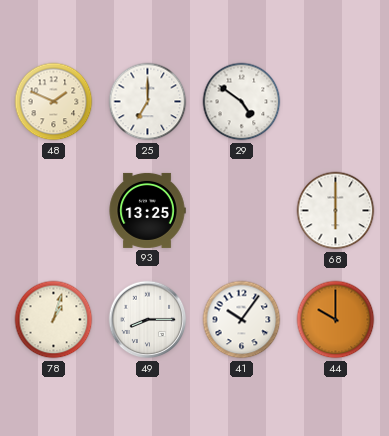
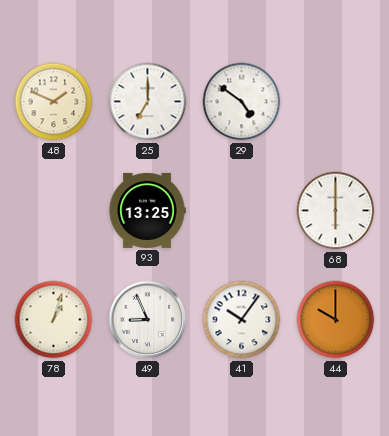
49: 8:15 -> 8:56
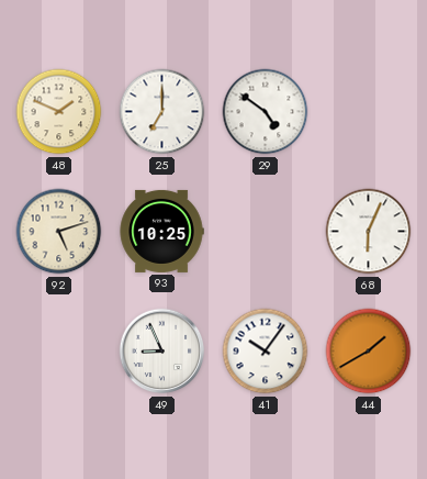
92: none -> 5:12
93: 13:25 -> 10:25
68: 6:00 -> 6:04
78: 1:03 -> none
44: 10:00 -> 1:40
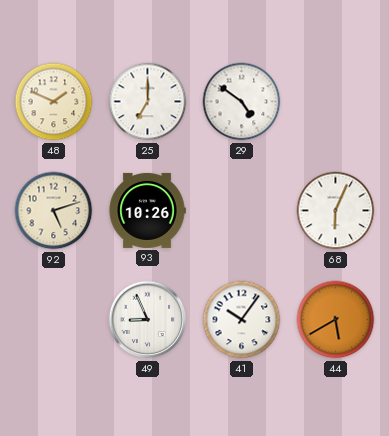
93: 10:25 -> 10:26
44: 1:40 -> 5:40
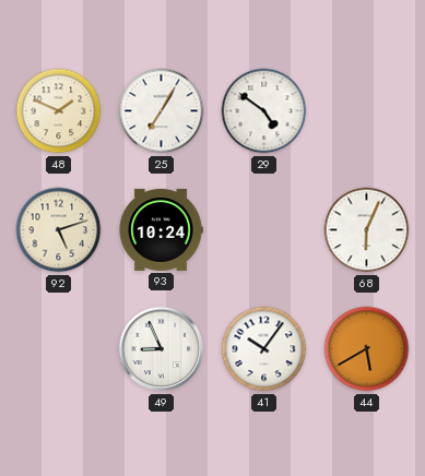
25: 7:00 -> 7:05
93: 10:26 -> 10:24
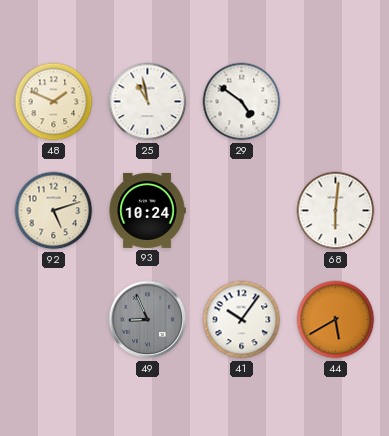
25: 7:05 -> 10:58
68: 6:04 -> 6:01
49 dial: white -> grey
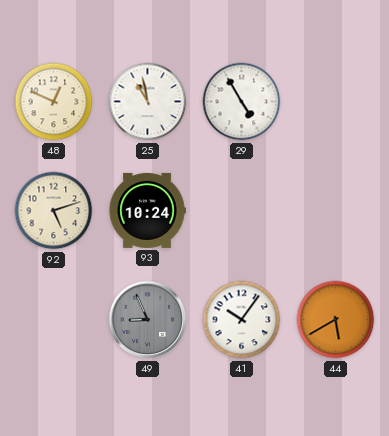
48: 1:49 -> 12:49
29: 4:51 -> 4:55
68: 6:01 -> none
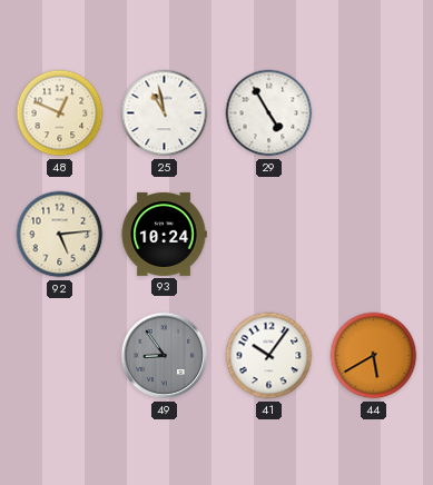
92: 5:12 -> 5:14
49: 8:56 -> 8:54
